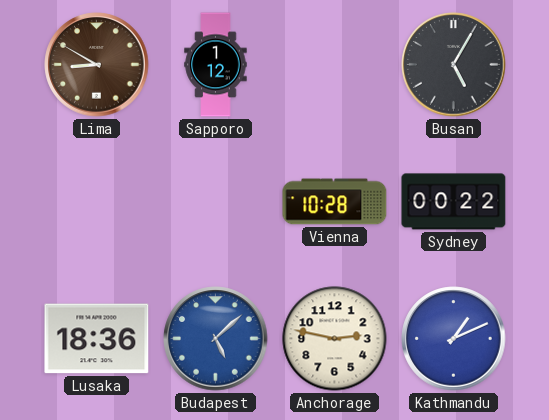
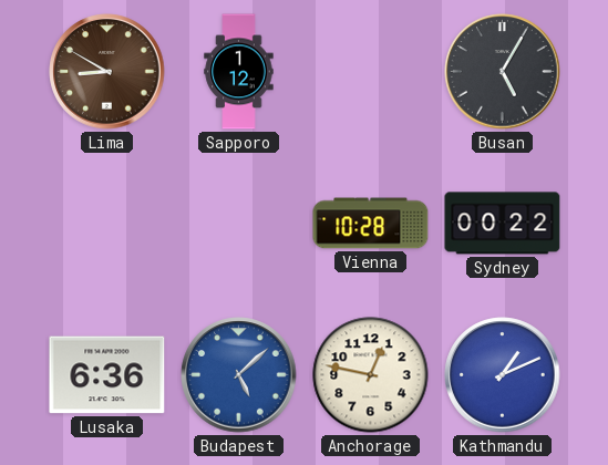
Lusaka: 18:36 -> 6:36
Anchorage: 2:47 -> 12:47
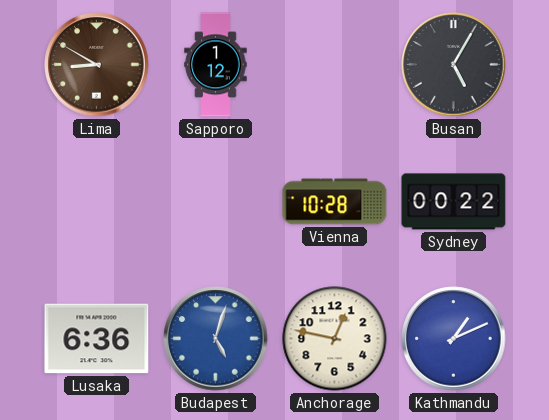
Budapest: 5:08 -> 5:03
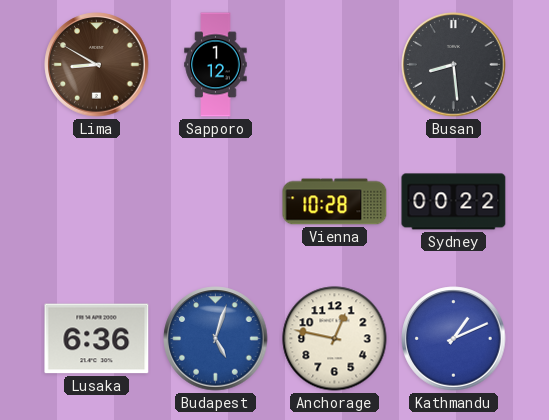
Busan: 5:05 -> 8:29
